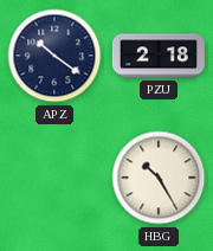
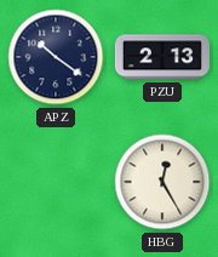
PZU: 2:18 -> 2:13
HBG: 10:25 -> 12:25
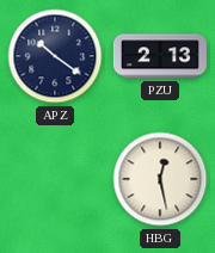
HBG: 12:25 -> 12:28
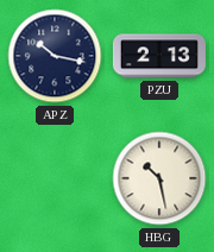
APZ: 10:21 -> 10:17
HBG: 12:28 -> 10:28
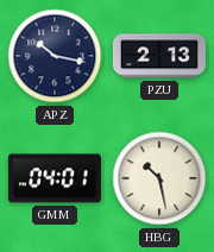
GMM: none -> 04:01
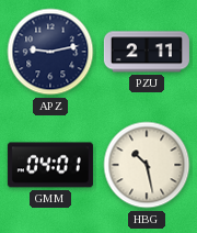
APZ: 10:17 -> 9:13
PZU: 2:13 -> 2:11
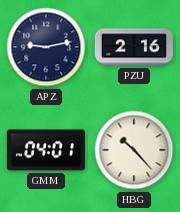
PZU: 2:11 -> 2:16
HBG: 10:28 -> 10:23
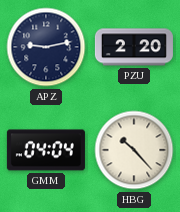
PZU: 2:16 -> 2:20
GMM: 04:01 -> 04:04
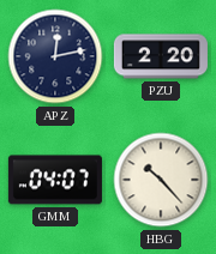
APZ: 9:13 -> 12:13
GMM: 04:04 -> 04:07
